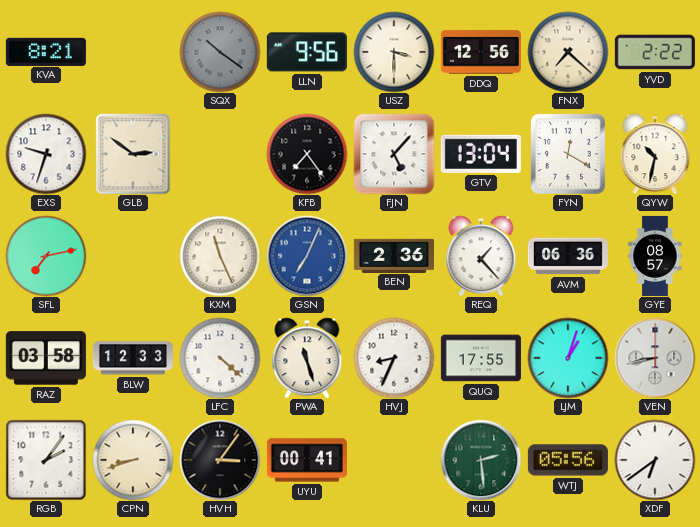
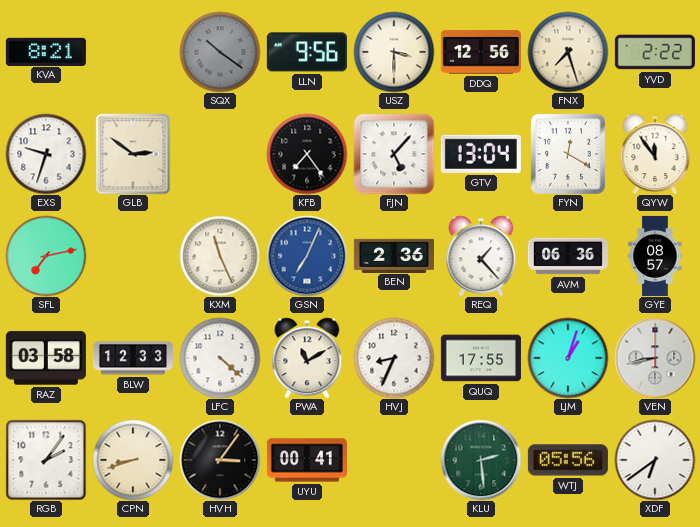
FNX: 7:22 -> 7:27
QYW: 10:32 -> 11:54
PWA: 11:27 -> 11:10
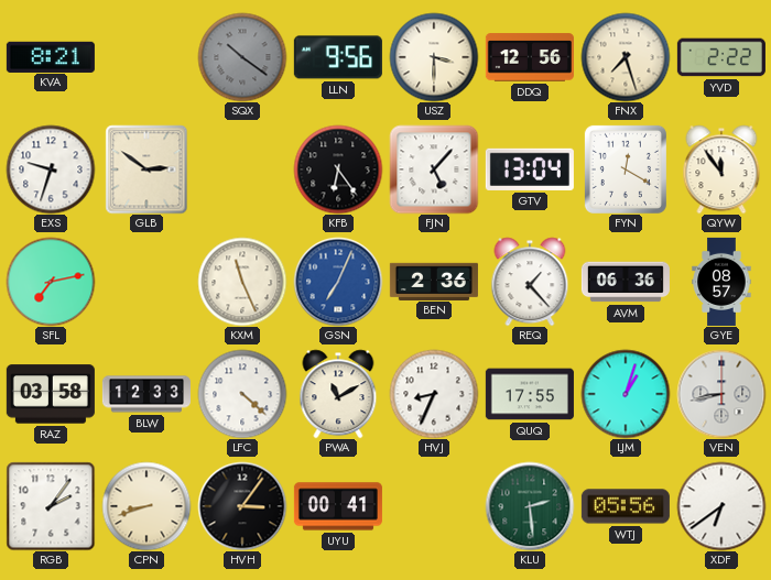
KFB: 7:24 -> 6:24
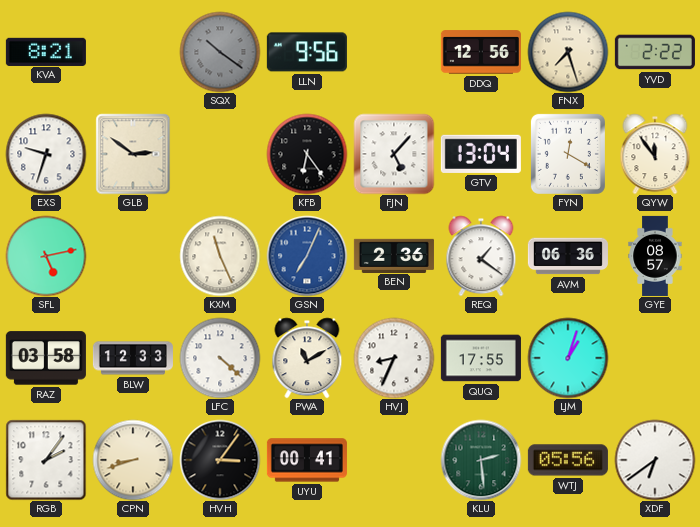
USZ: 3:30 -> none
SFL: 7:13 -> 5:13
REQ: 1:23 -> 1:21
VEN: 8:43 -> none
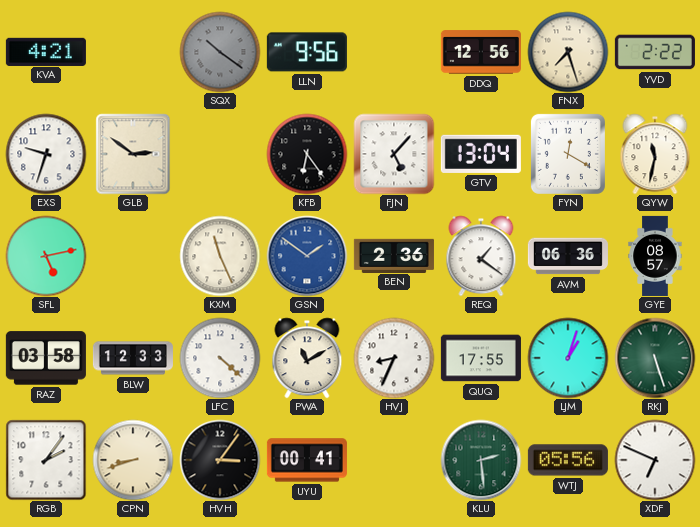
KVA: 8:21 -> 4:21
QYW: 11:54 -> 11:32
GSN: 7:04 -> 1:51
RKJ: none -> 5:27
XDF: 6:39 -> 6:49
